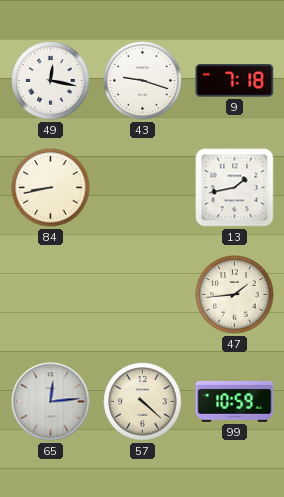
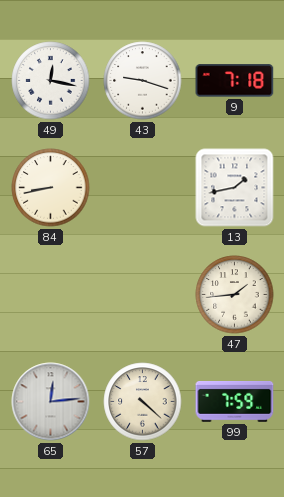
99: 10:59 -> 7:59
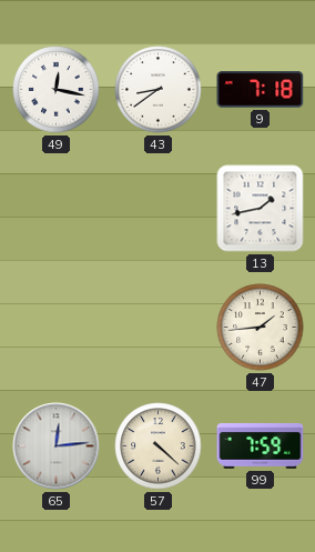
43: 9:18 -> 8:39
84: 8:43 -> none
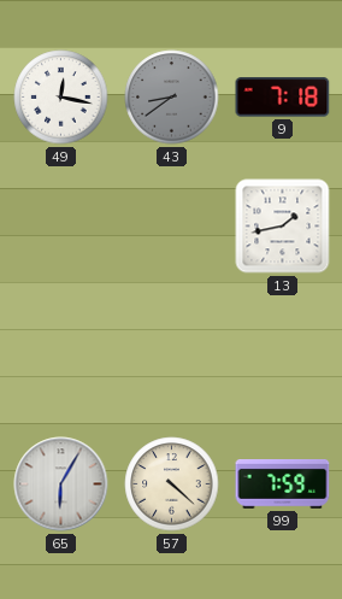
43 dial: white -> grey
47: 1:44 -> none
65: 12:14 -> 6:05
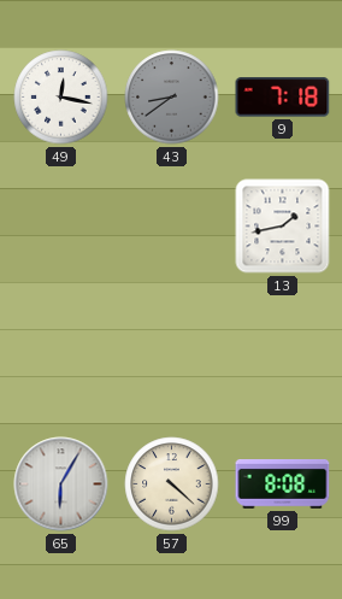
99: 7:59 -> 8:08
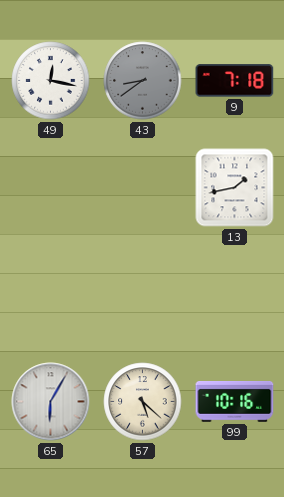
57: 4:22 -> 5:22
99: 8:08 -> 10:16
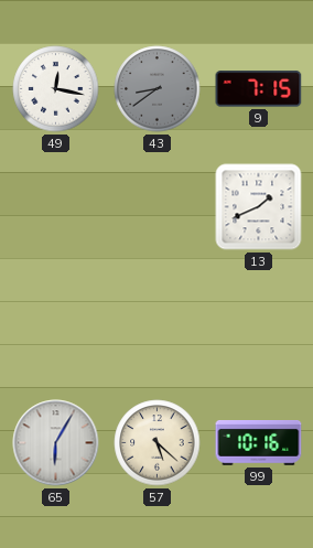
9: 7:18 -> 7:15
13: 1:43 -> 1:41
